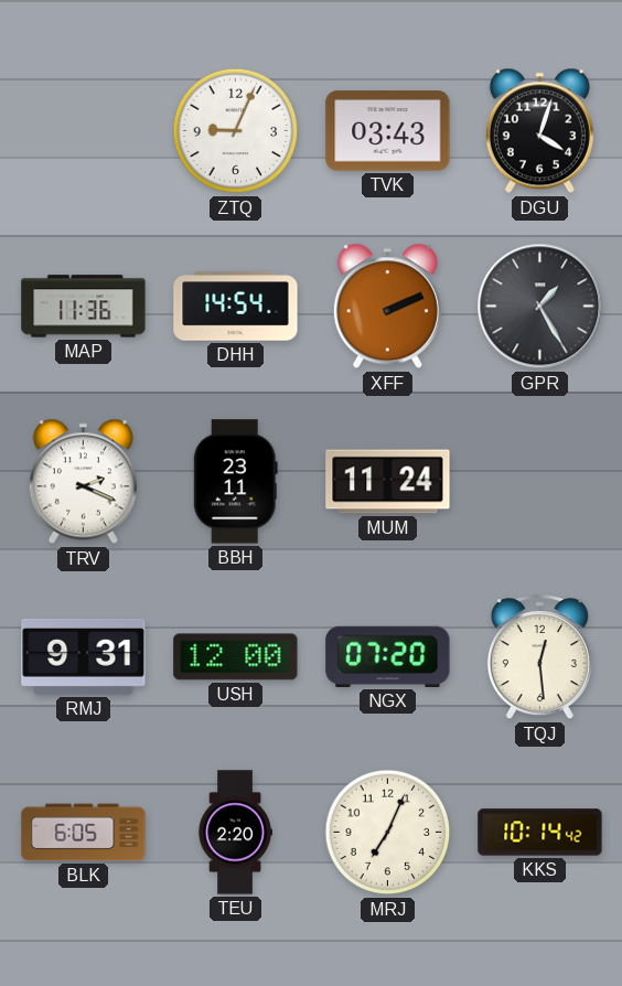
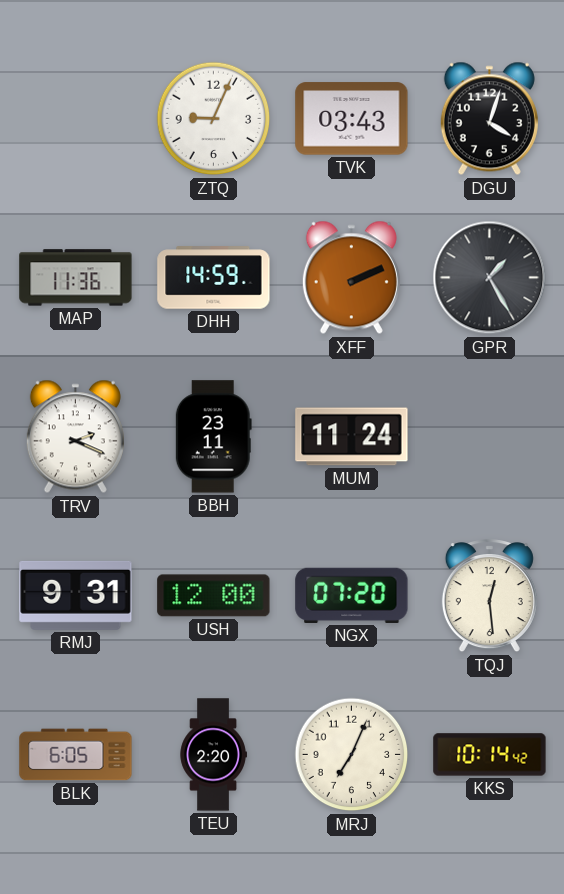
DHH: 14:54 -> 14:59
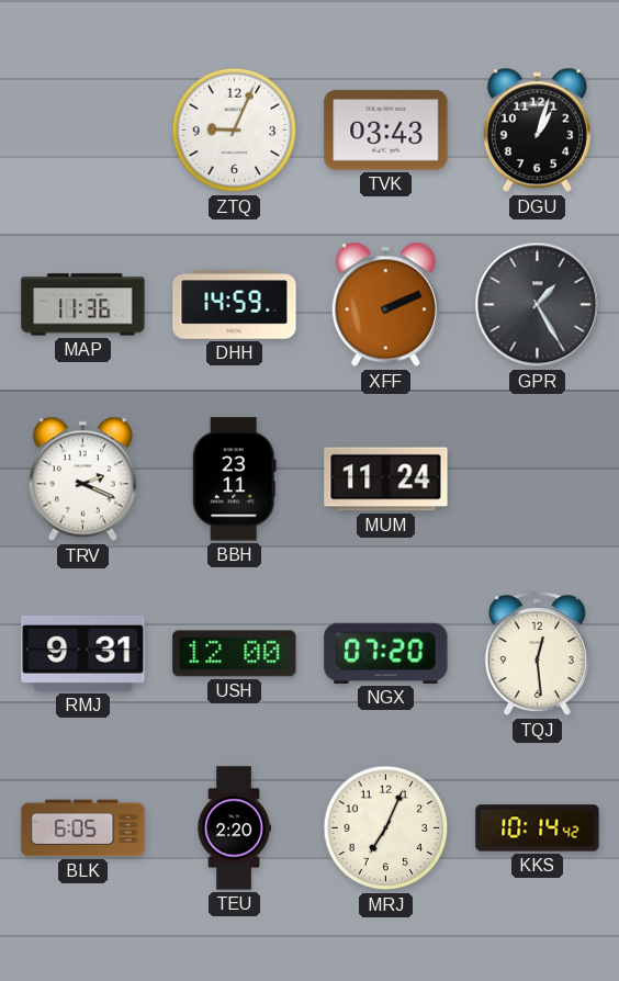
DGU: 4:03 -> 1:03
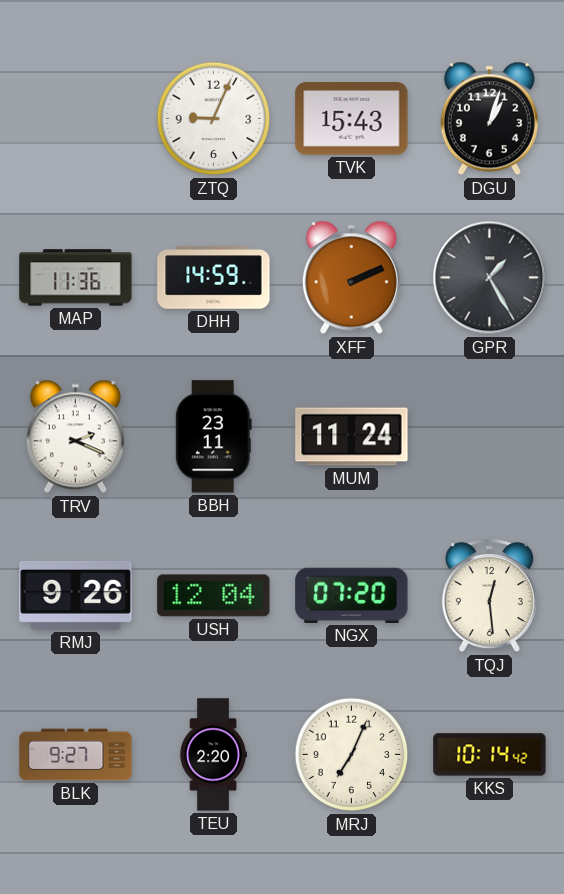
TVK: 03:43 -> 15:43
RMJ: 9:31 -> 9:26
USH: 12:00 -> 12:04
BLK: 6:05 -> 9:27
